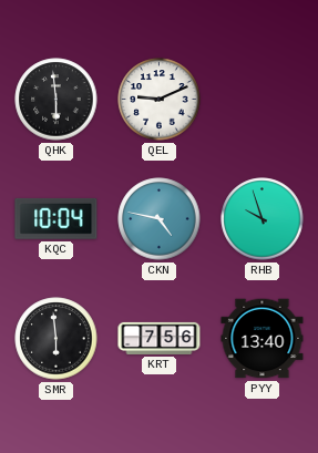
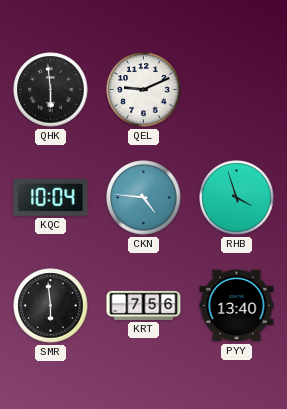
CKN: 4:47 -> 4:46
RHB: 9:57 -> 3:57
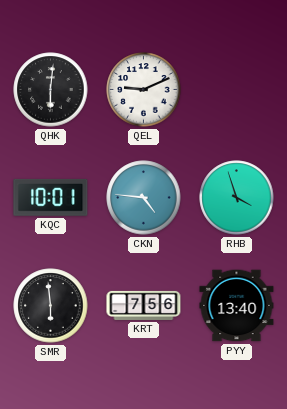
QHK: 5:59 -> 6:01
KQC: 10:04 -> 10:01
